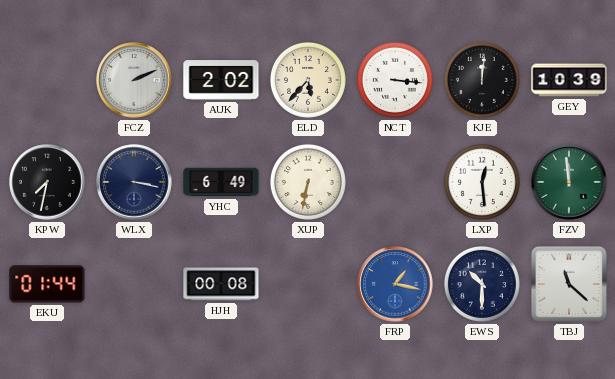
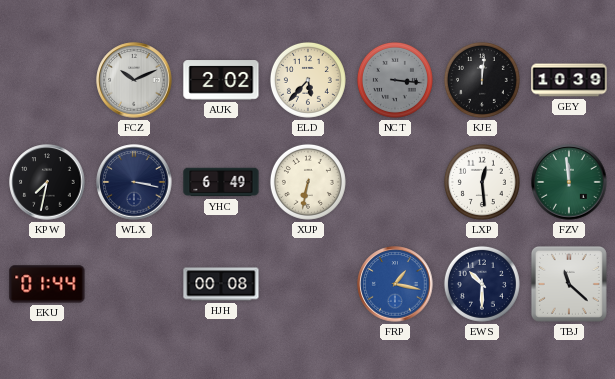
FCZ: 2:11 -> 10:11
NCT dial: white -> grey
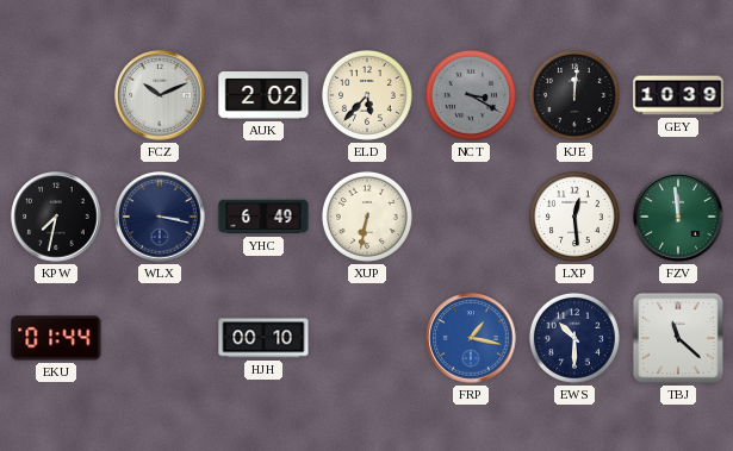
NCT: 3:16 -> 3:20
HJH: 00:08 -> 00:10
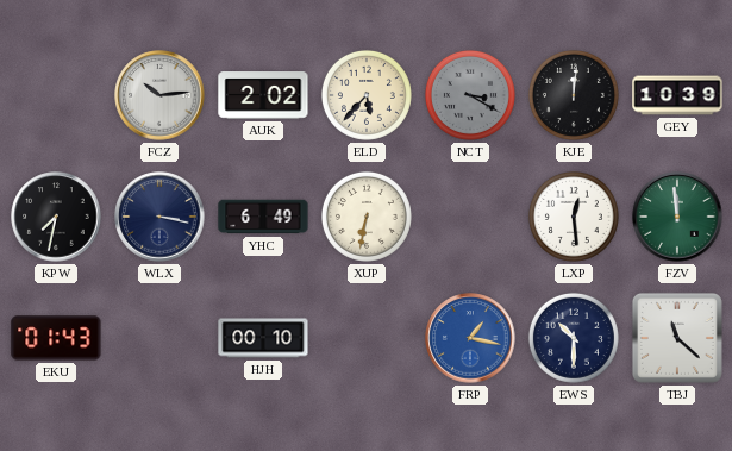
FCZ: 10:11 -> 10:14
EKU: 01:44 -> 01:43
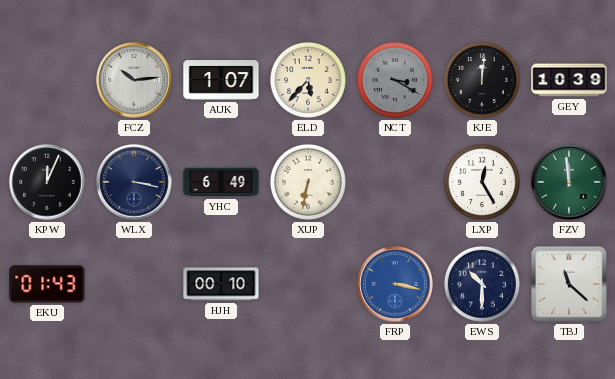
AUK: 2:02 -> 1:07
KPW: 7:32 -> 12:04
LXP: 12:29 -> 12:25
FRP: 1:17 -> 3:17
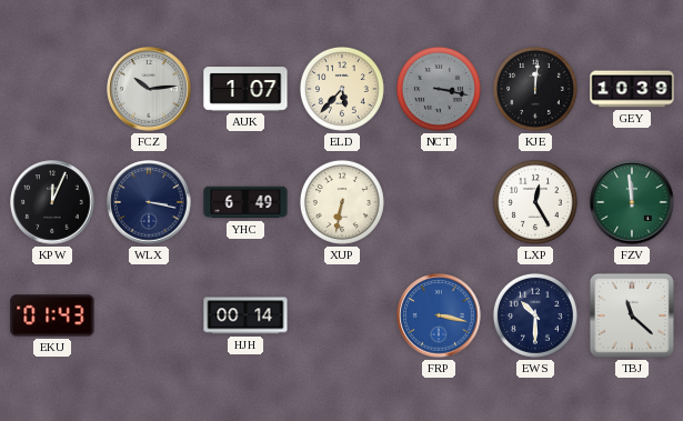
NCT: 3:20 -> 3:17
HJH: 00:10 -> 00:14
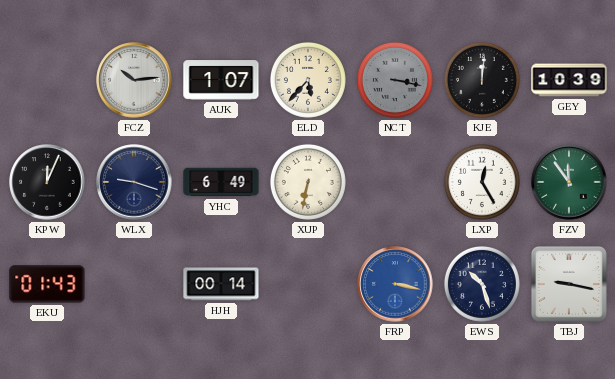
WLX: 3:17 -> 9:18
FZV: 11:59 -> 11:54
EWS: 10:30 -> 10:27
TBJ: 11:22 -> 9:17
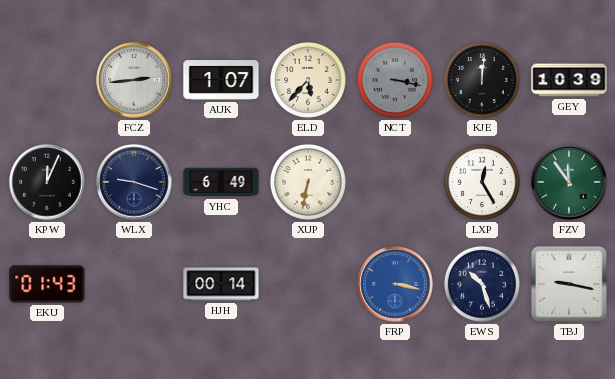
FCZ: 10:14 -> 2:44
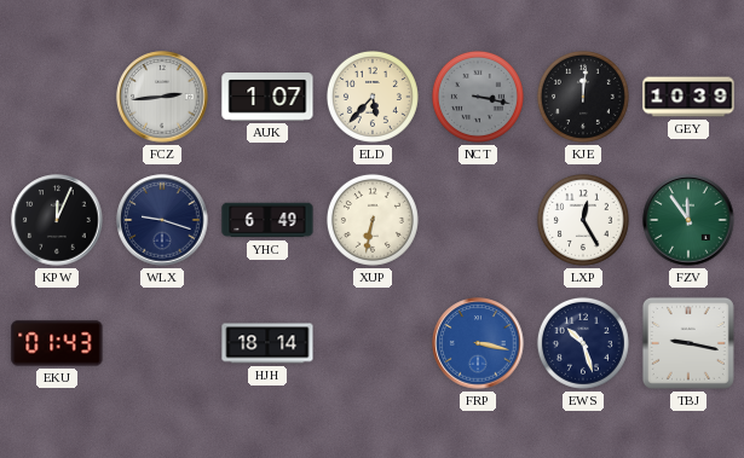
HJH: 00:14 -> 18:14
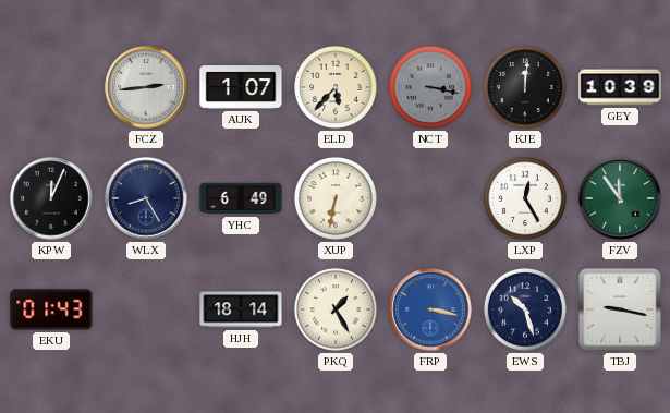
WLX: 9:18 -> 8:25
PKQ: none -> 1:25
